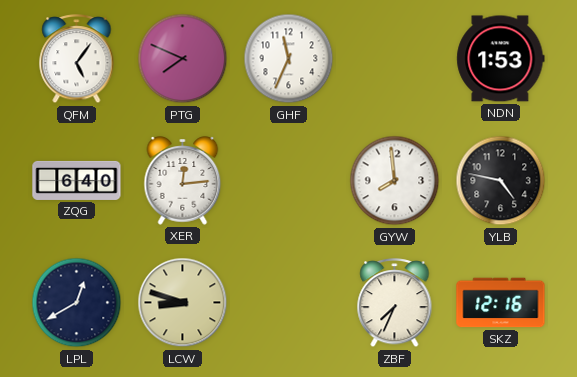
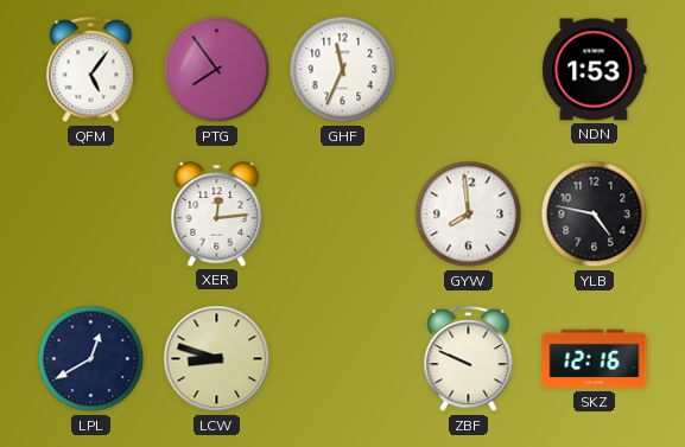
PTG: 7:49 -> 7:54
ZQG: 6:40 -> none
ZBF: 7:34 -> 9:49
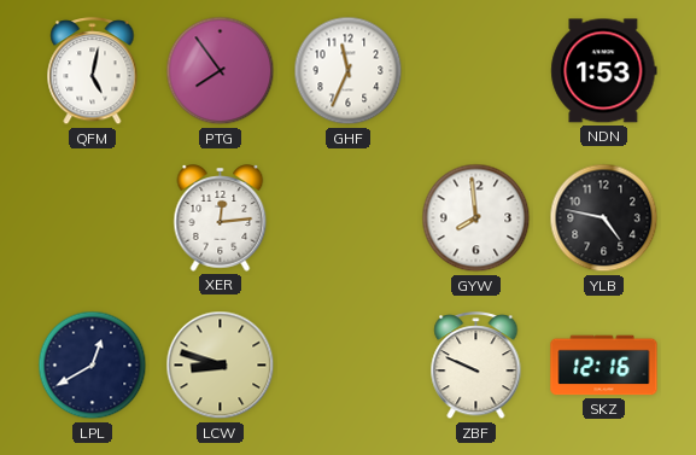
QFM: 5:06 -> 5:02
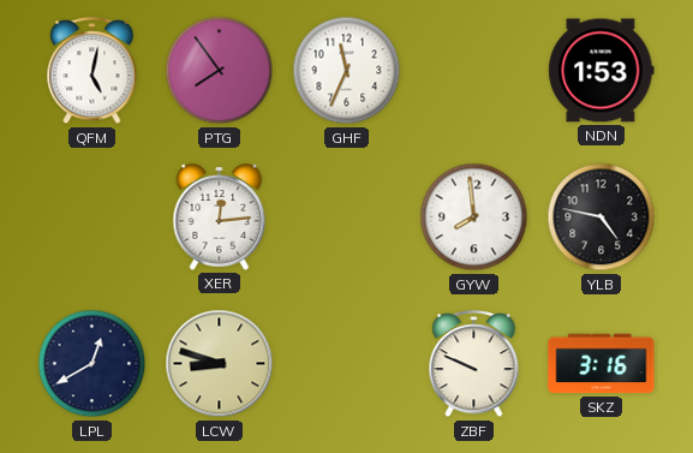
SKZ: 12:16 -> 3:16
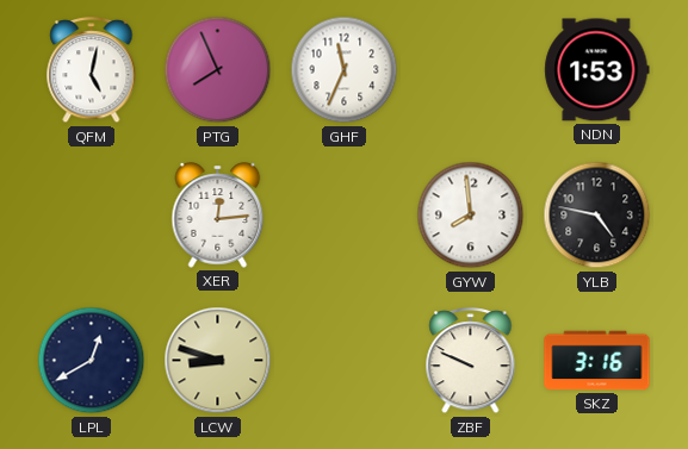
PTG: 7:54 -> 7:56
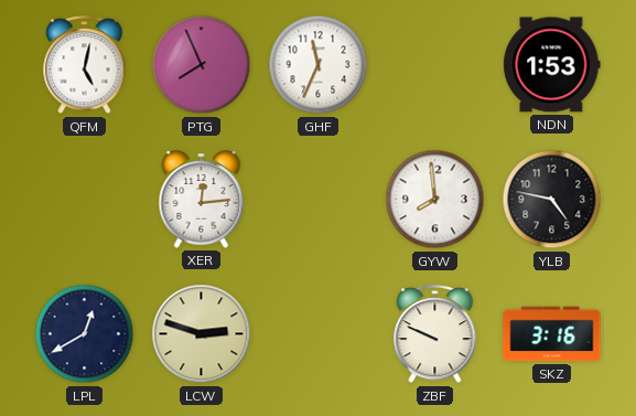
LCW: 8:48 -> 2:48
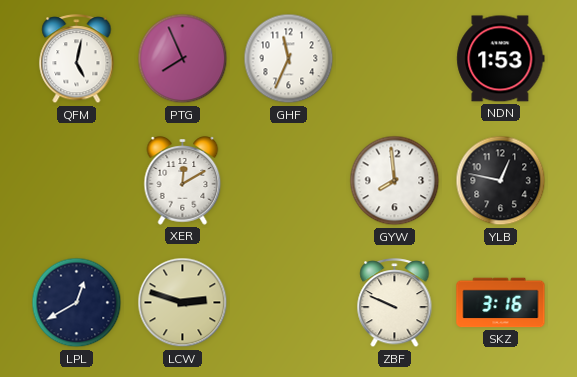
XER: 12:14 -> 12:10
YLB: 4:47 -> 12:47
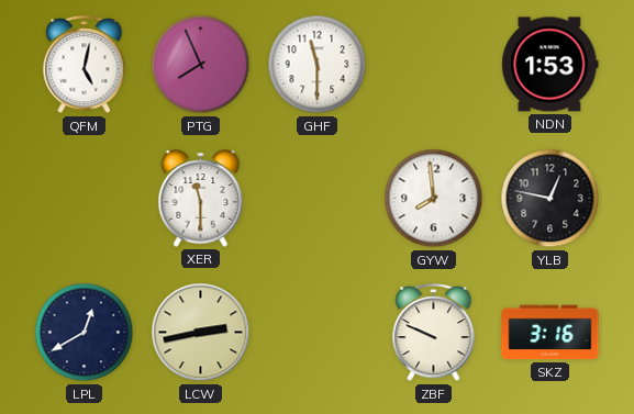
GHF: 11:34 -> 11:30
XER: 12:10 -> 11:30
LCW: 2:48 -> 2:43
